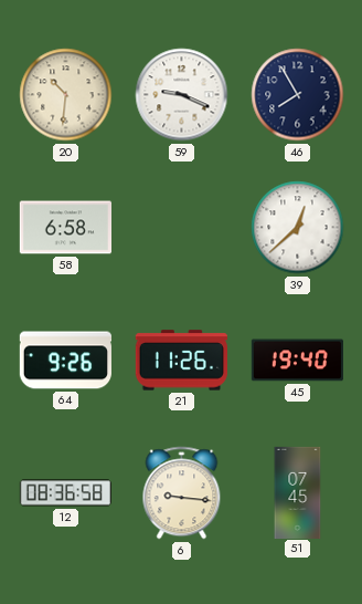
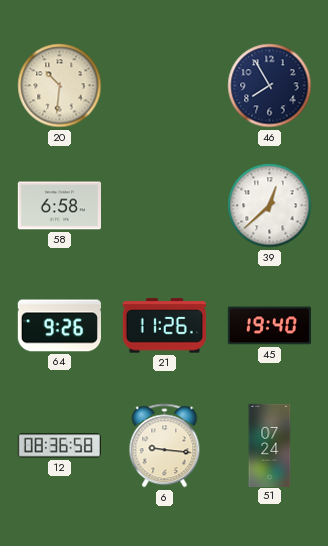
59: 9:19 -> none
51: 07:45 -> 07:24
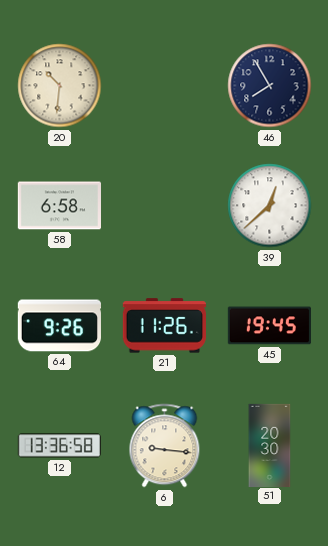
45: 19:40 -> 19:45
12: 08:36 -> 13:36
51: 07:24 -> 20:30
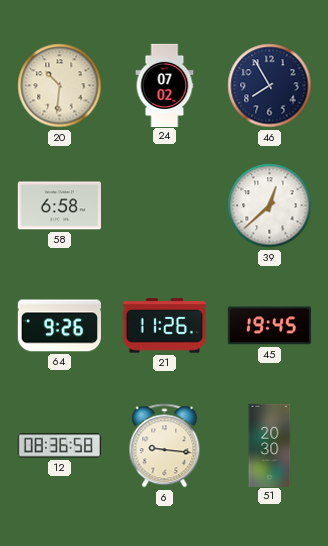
24: none -> 07:02
12: 13:36 -> 08:36
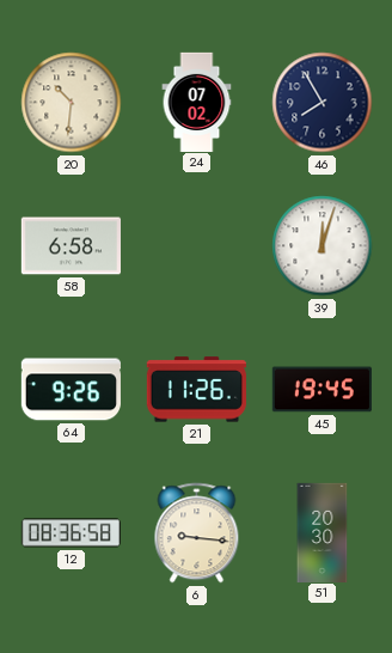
39: 12:38 -> 12:03
